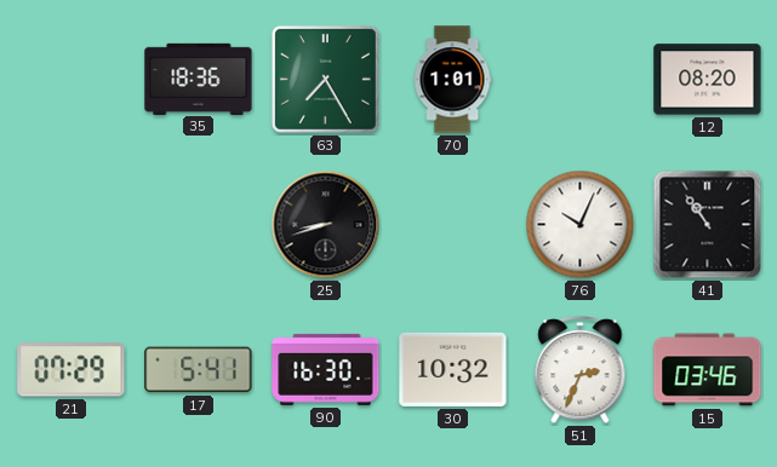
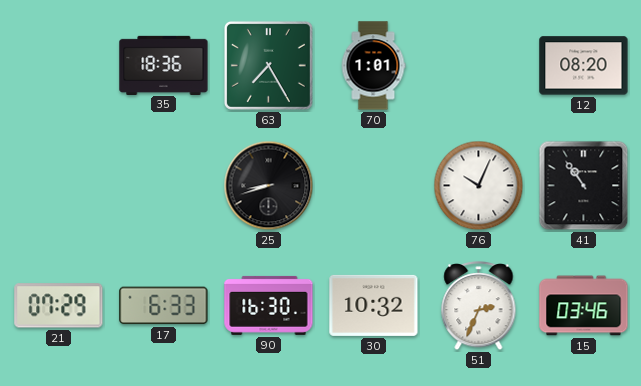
17: 5:41 -> 6:33
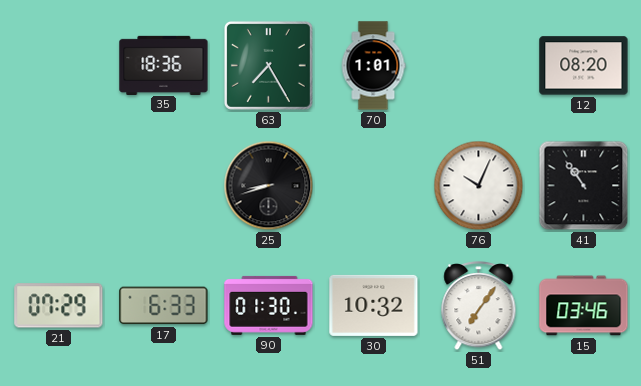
90: 16:30 -> 01:30
51: 2:34 -> 7:06
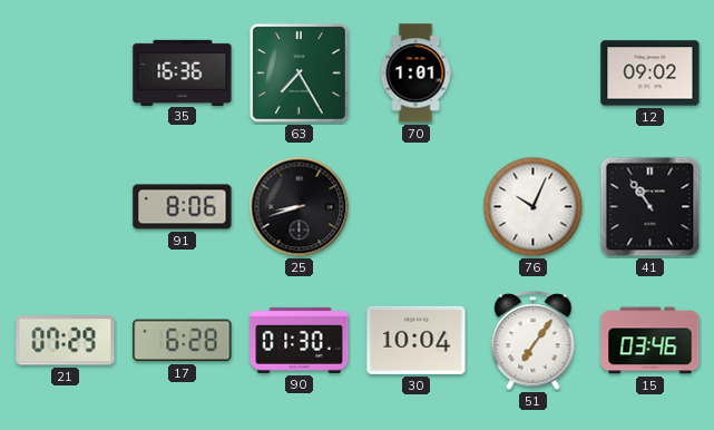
35: 18:36 -> 16:36
12: 08:20 -> 09:02
91: none -> 8:06
17: 6:33 -> 6:28
30: 10:32 -> 10:04
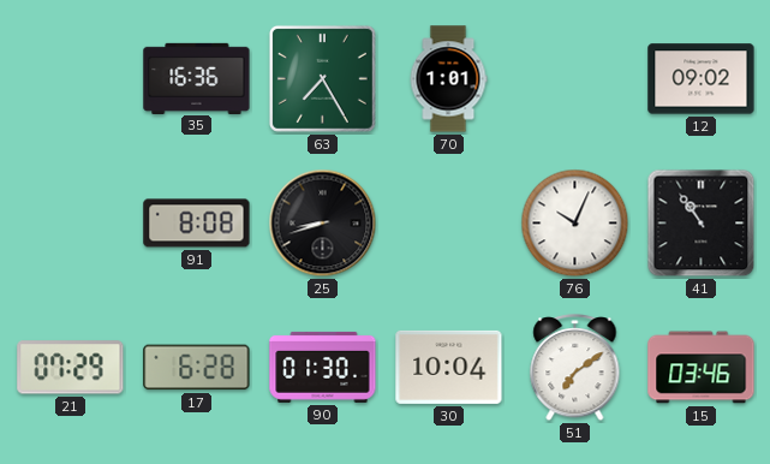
91: 8:06 -> 8:08
51: 7:06 -> 7:09
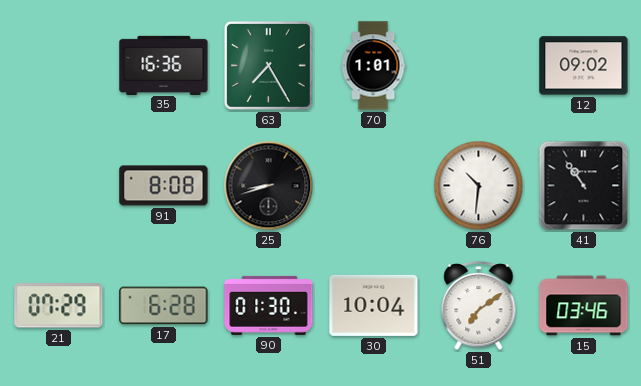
76: 10:04 -> 10:31
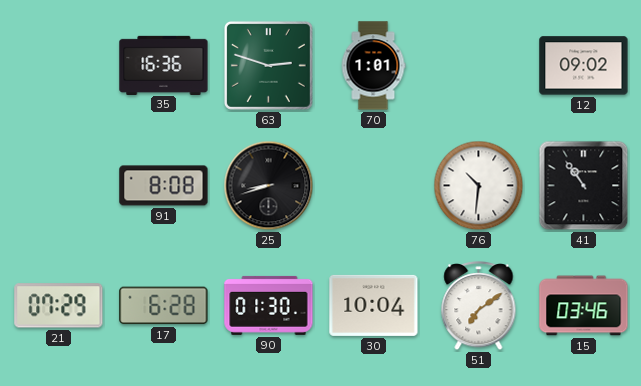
63: 7:25 -> 2:48
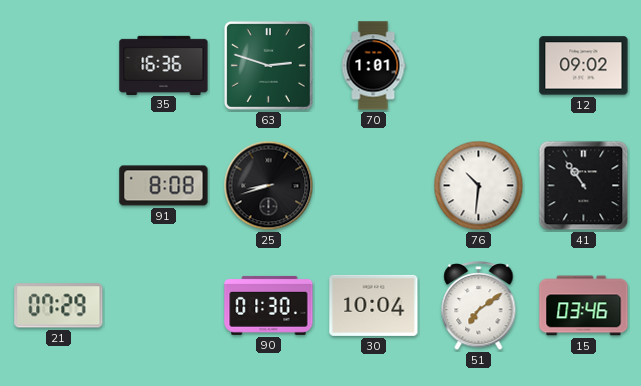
17: 6:28 -> none
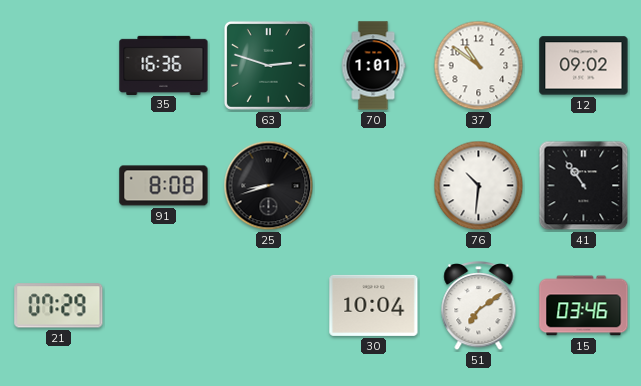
37: none -> 10:51
90: 01:30 -> none
